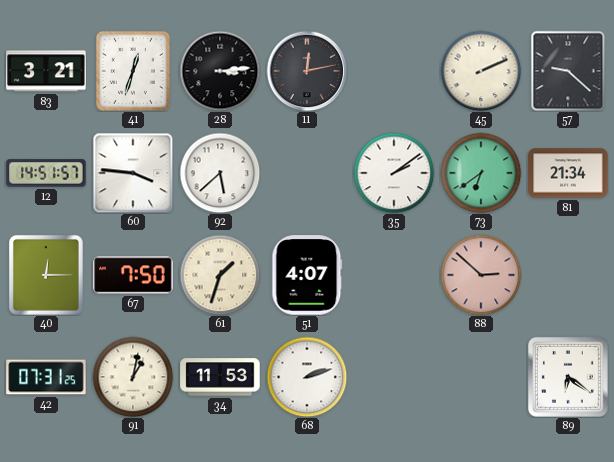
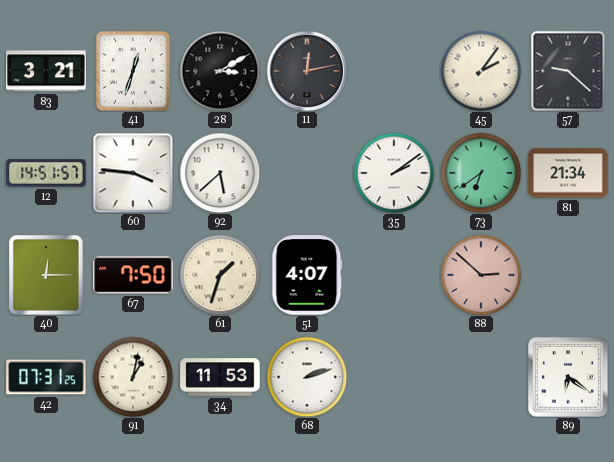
28: 3:14 -> 3:10
45: 2:11 -> 2:06
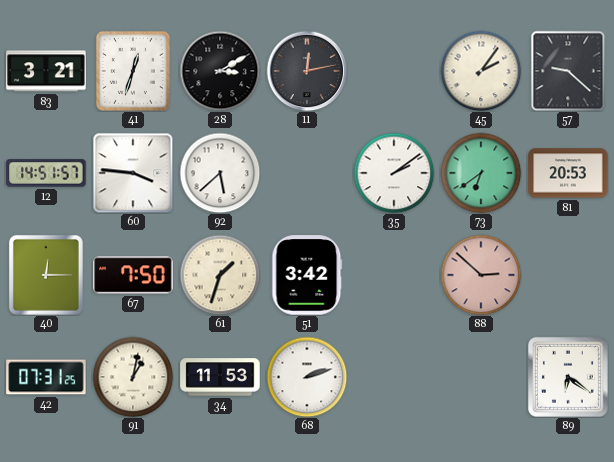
81: 21:34 -> 20:53
51: 4:07 -> 3:42
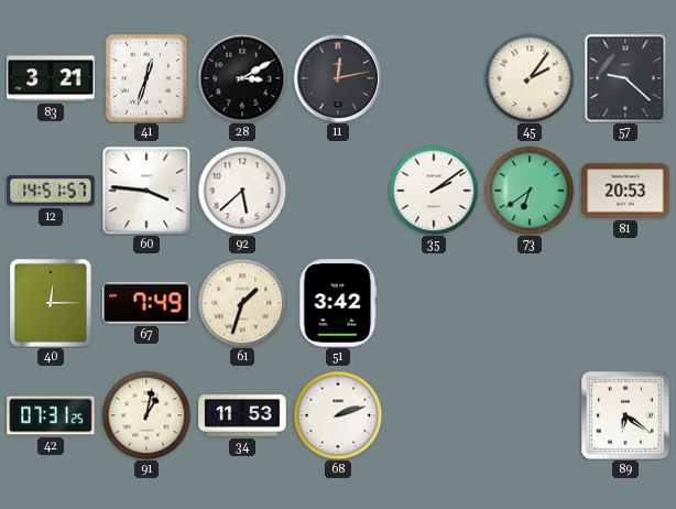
67: 7:50 -> 7:49
88: 2:52 -> none
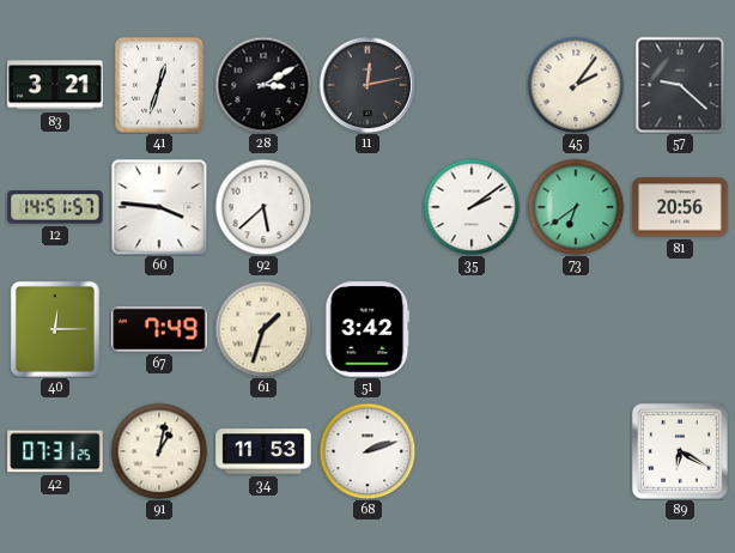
81: 20:53 -> 20:56
89: 6:21 -> 6:20
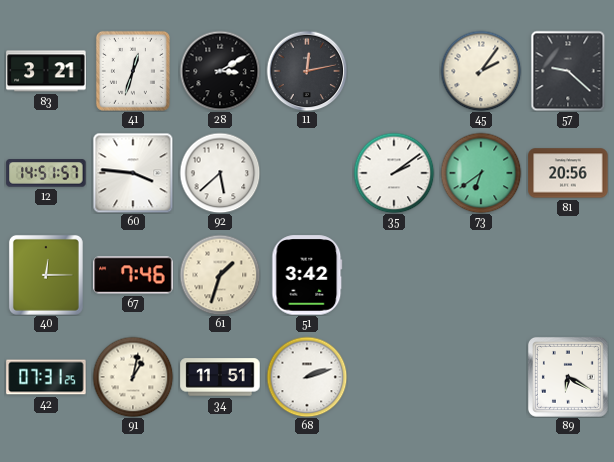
67: 7:49 -> 7:46
34: 11:53 -> 11:51
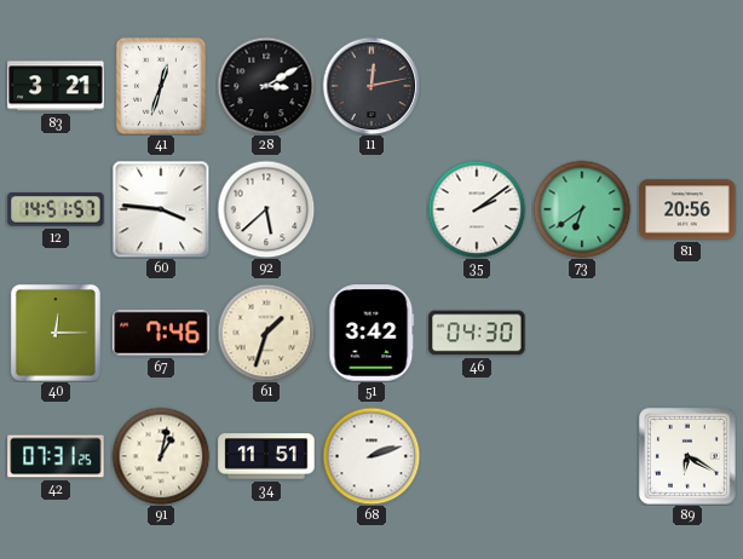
45: 2:06 -> none
57: 9:22 -> none
46: none -> 04:30
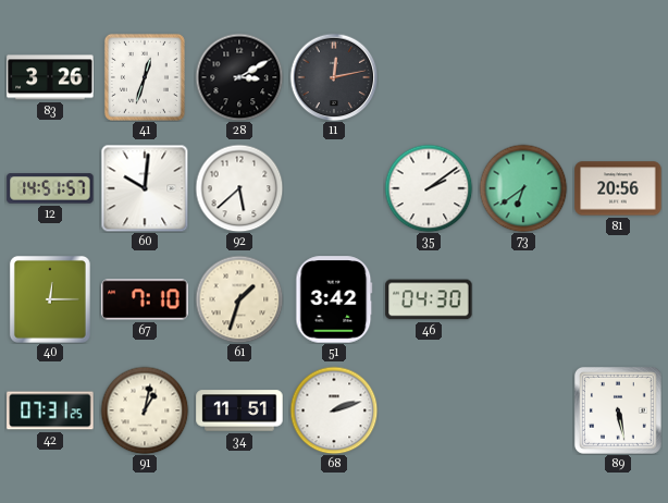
83: 3:21 -> 3:26
60: 3:46 -> 10:01
67: 7:46 -> 7:10
89: 6:20 -> 5:28
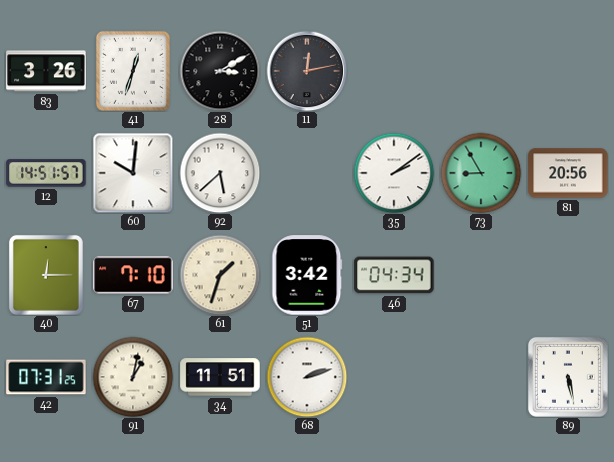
73: 6:39 -> 8:55
46: 04:30 -> 04:34
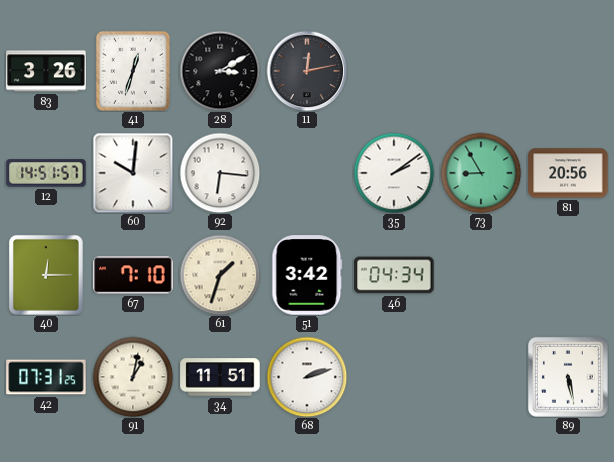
92: 5:38 -> 6:16
